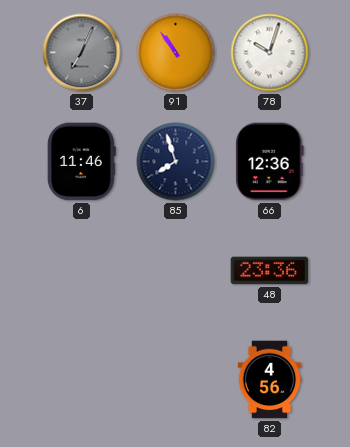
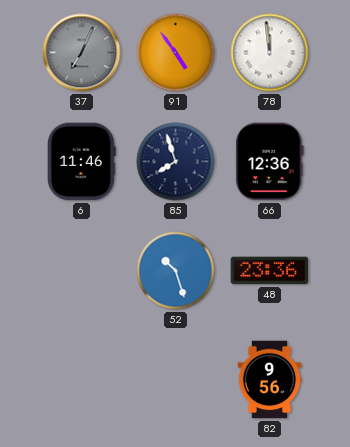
91: 10:54 -> 4:54
78: 10:03 -> 11:59
52: none -> 10:27
82: 4:56 -> 9:56
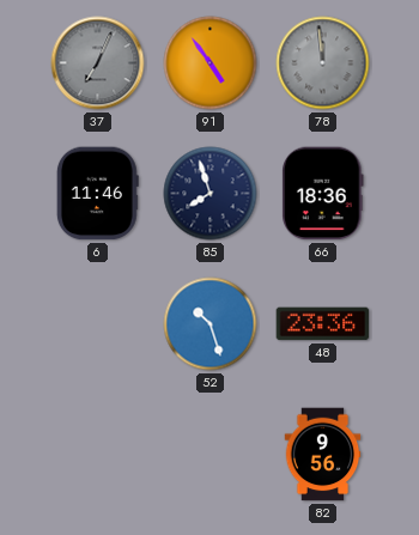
78 dial: white -> grey
66: 12:36 -> 18:36
